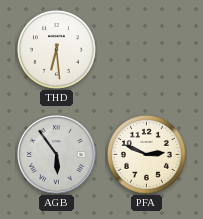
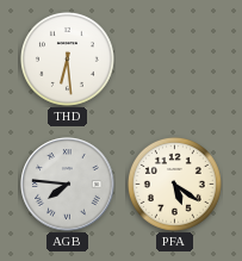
AGB: 5:54 -> 7:46
PFA: 2:49 -> 5:21
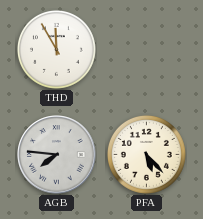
THD: 6:29 -> 11:55
PFA: 5:21 -> 5:23
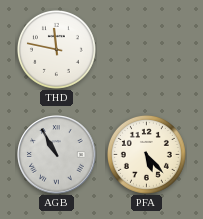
THD: 11:55 -> 11:47
AGB: 7:46 -> 10:55
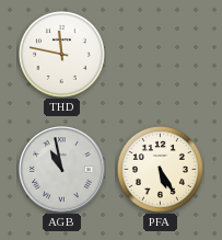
AGB: 10:55 -> 10:58
PFA: 5:23 -> 5:25
